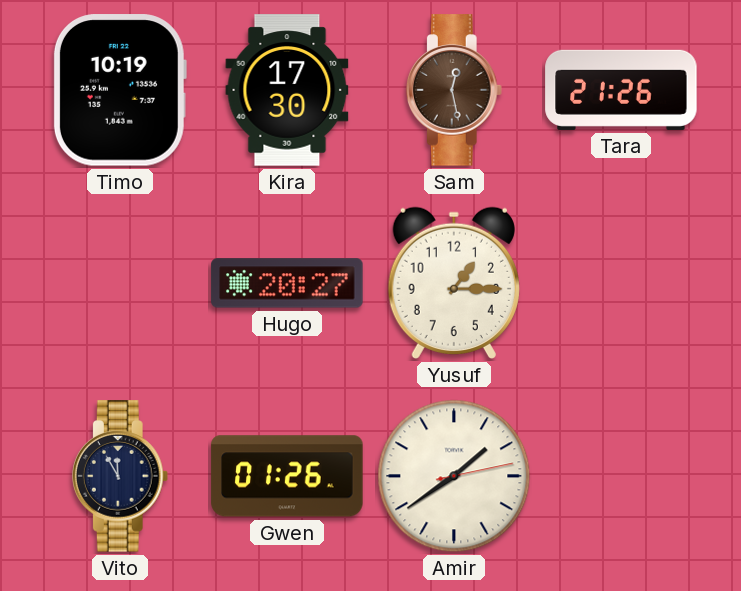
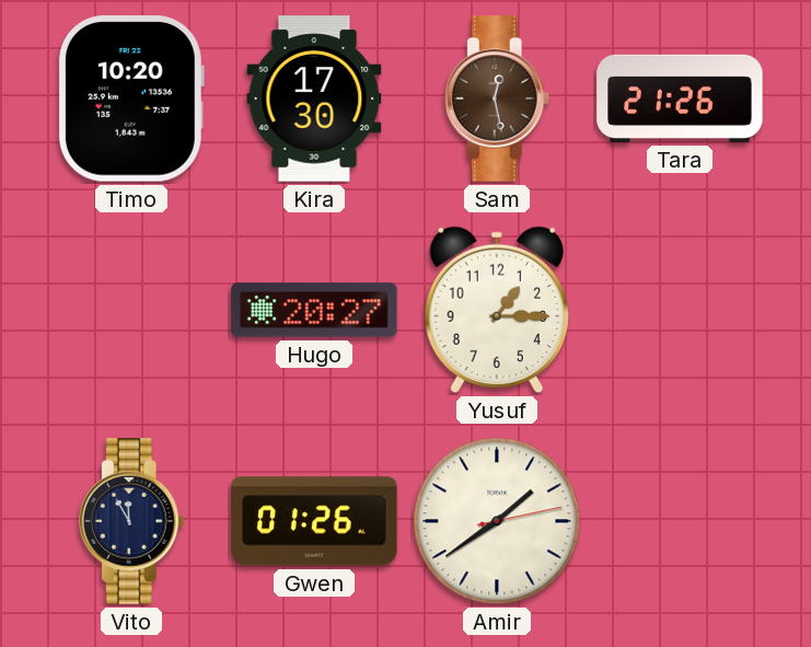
Timo: 10:19 -> 10:20
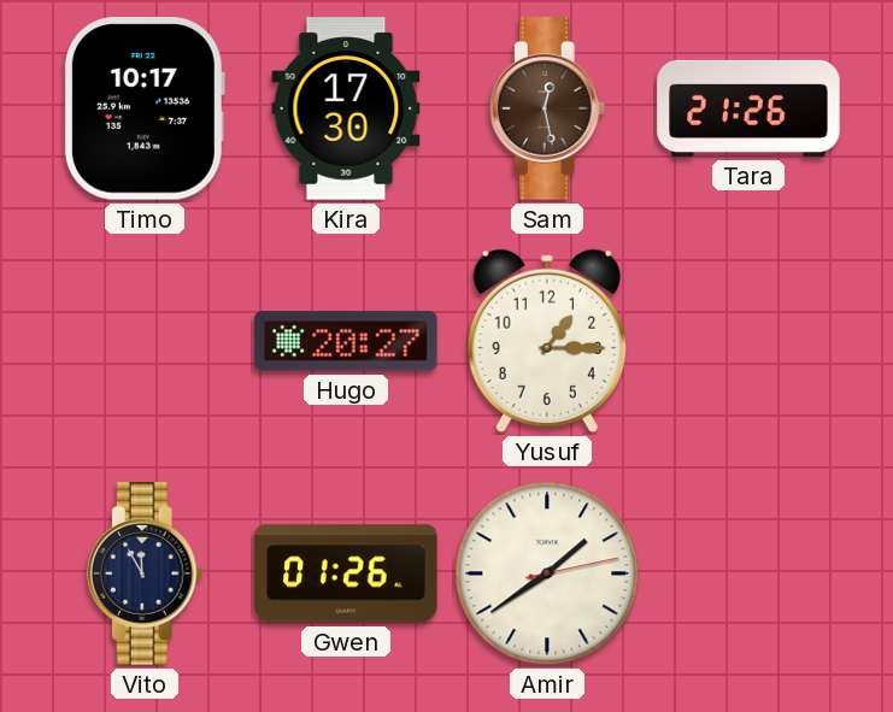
Timo: 10:20 -> 10:17
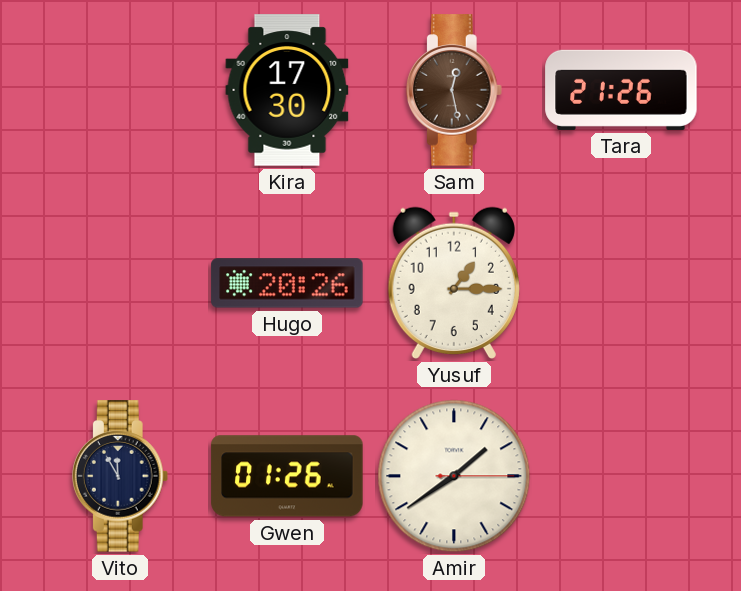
Timo: 10:17 -> none
Hugo: 20:27 -> 20:26
Amir: 1:39:13 -> 1:39:15
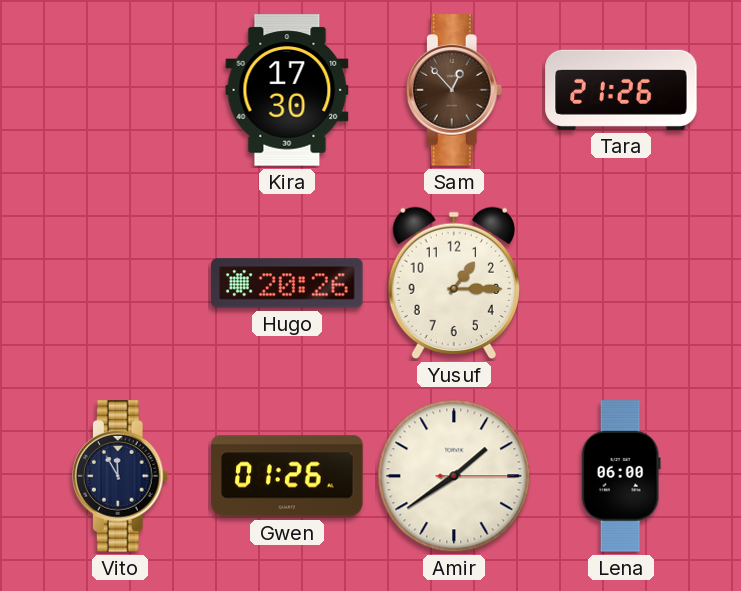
Sam: 12:28 -> 12:53
Lena: none -> 06:00
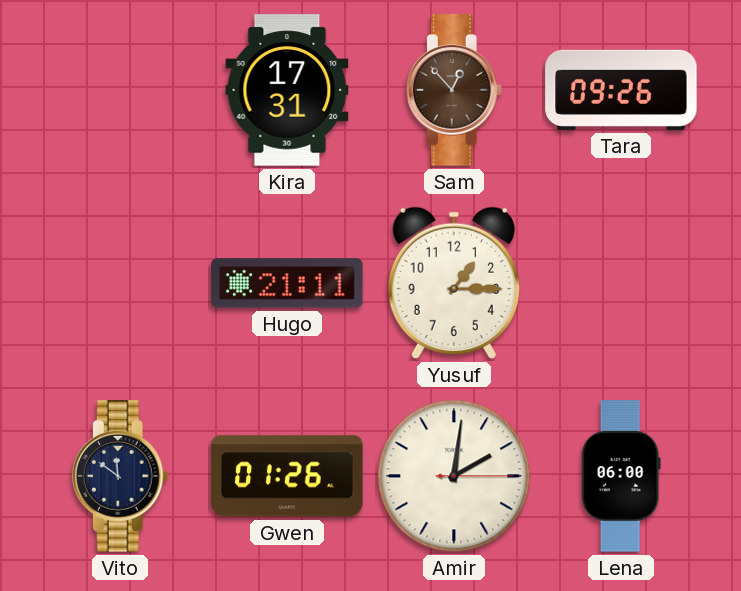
Kira: 17:30 -> 17:31
Tara: 21:26 -> 09:26
Hugo: 20:26 -> 21:11
Vito: 11:55 -> 11:51
Amir: 1:39 -> 2:01
